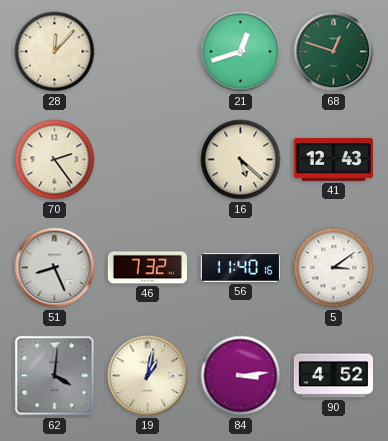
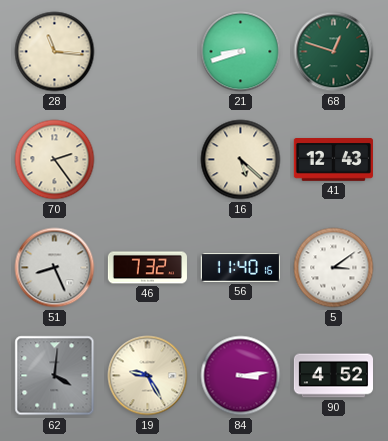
28: 12:07 -> 11:16
21: 12:42 -> 8:42
19: 1:02 -> 9:25
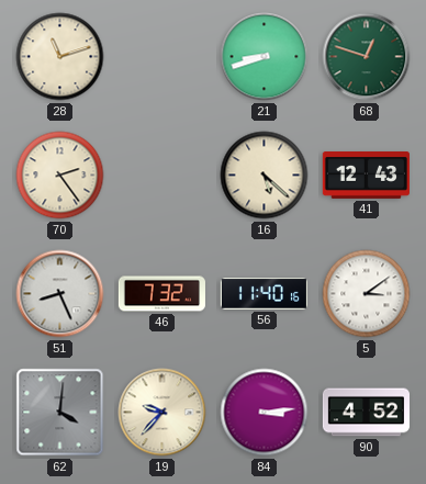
28: 11:16 -> 11:12
19: 9:25 -> 9:37
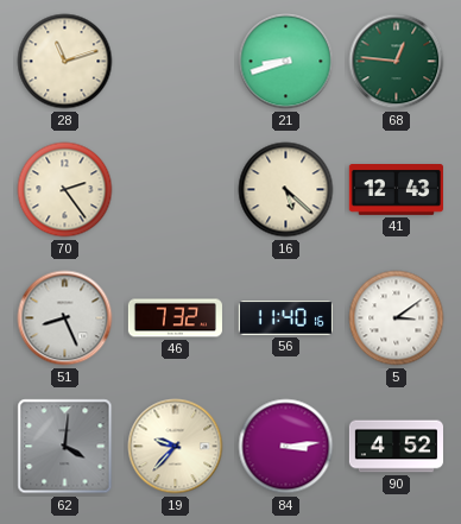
68: 12:48 -> 12:46
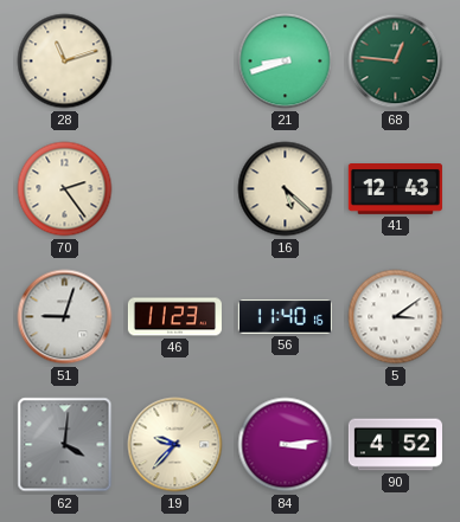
51: 8:26 -> 9:03
46: 7:32 -> 11:23
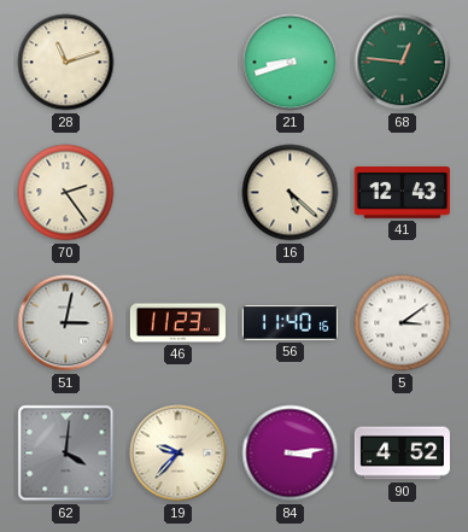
51: 9:03 -> 3:02
